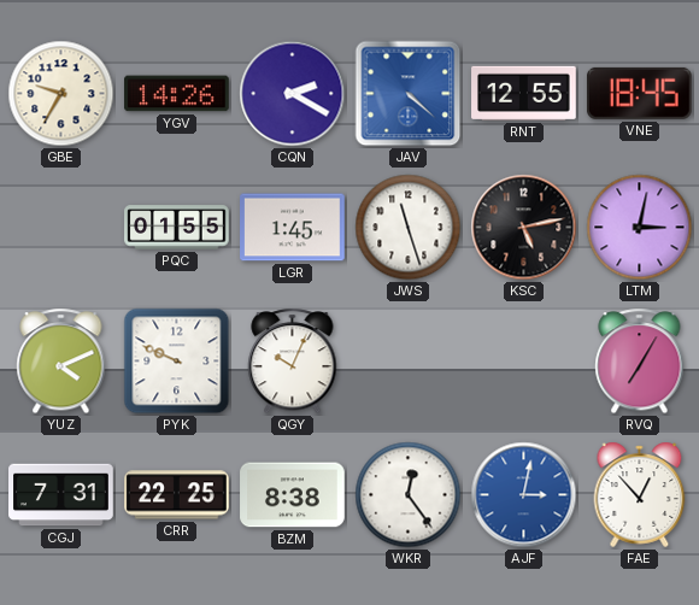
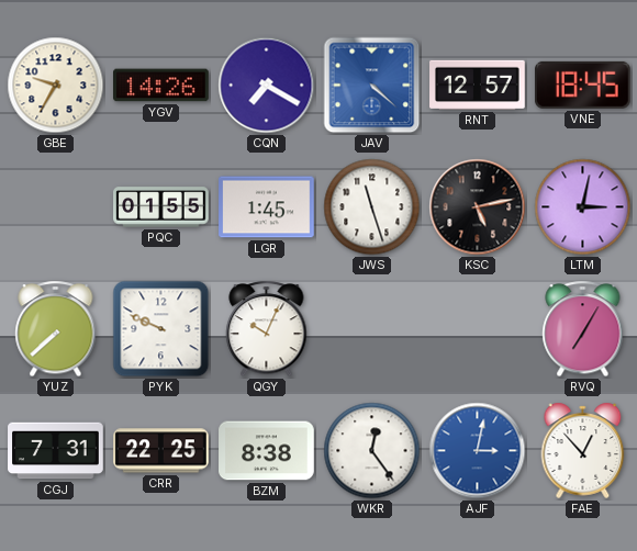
CQN: 2:20 -> 7:20
RNT: 12:55 -> 12:57
YUZ: 4:11 -> 7:38
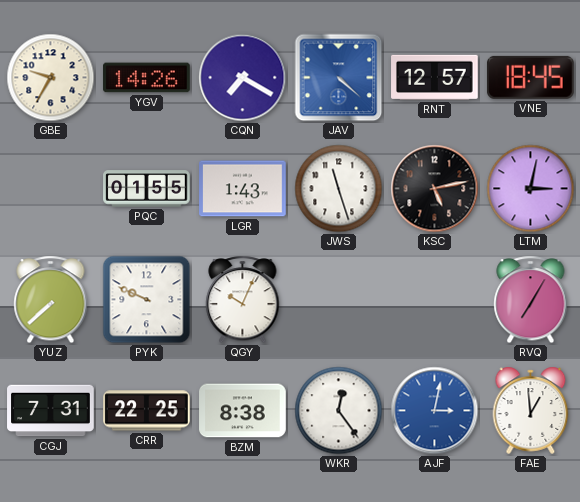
LGR: 1:45 -> 1:43
FAE: 12:53 -> 12:59
